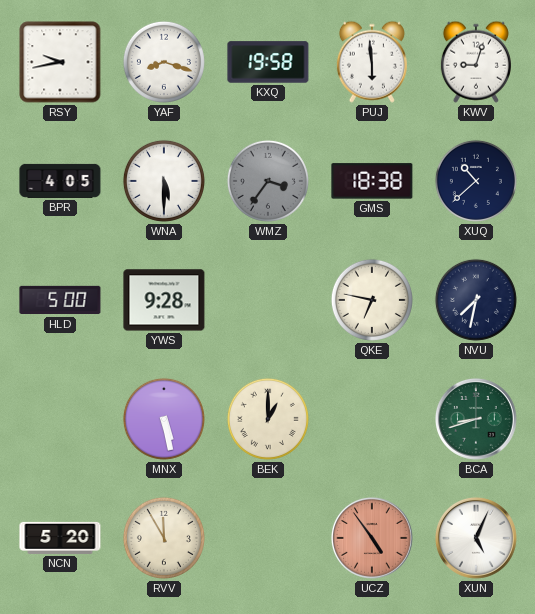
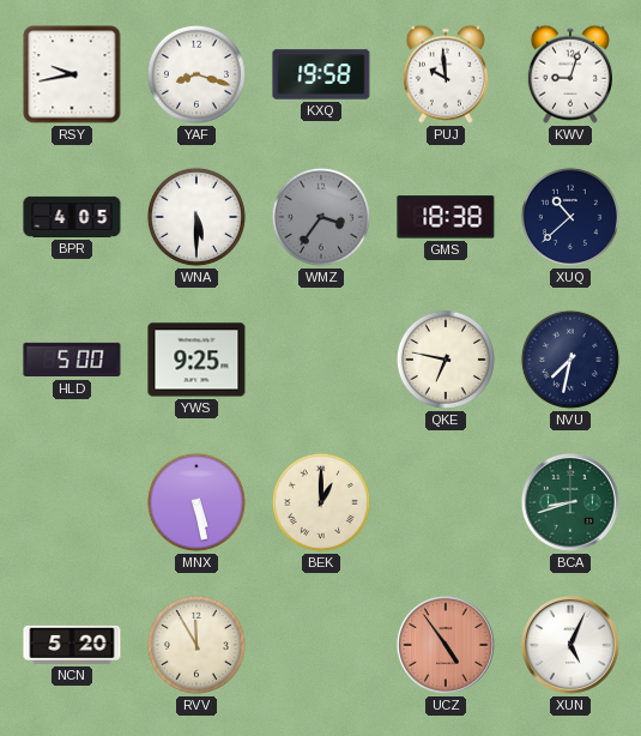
PUJ: 5:59 -> 9:59
YWS: 9:28 -> 9:25
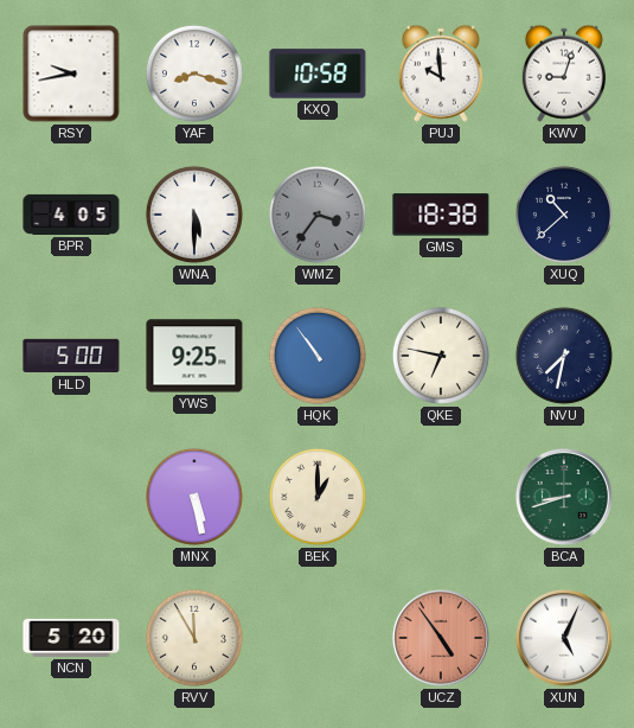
KXQ: 19:58 -> 10:58
HQK: none -> 10:54
